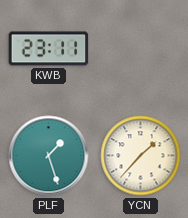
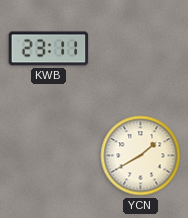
PLF: 1:27 -> none
YCN: 1:37 -> 1:40
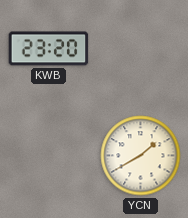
KWB: 23:11 -> 23:20
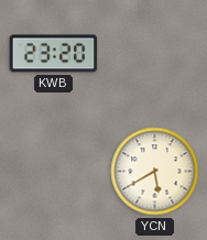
YCN: 1:40 -> 5:40
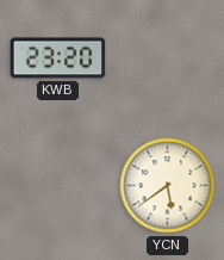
YCN: 5:40 -> 5:39
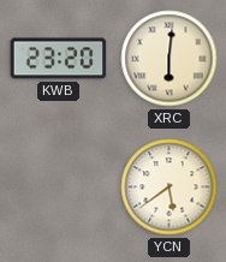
XRC: none -> 6:01
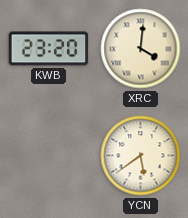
XRC: 6:01 -> 4:01
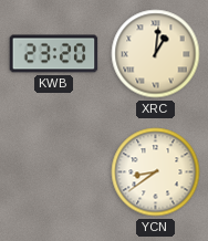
XRC: 4:01 -> 1:01
YCN: 5:39 -> 8:39
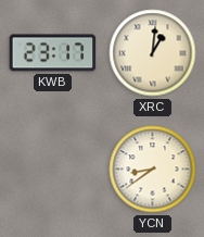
KWB: 23:20 -> 23:17
